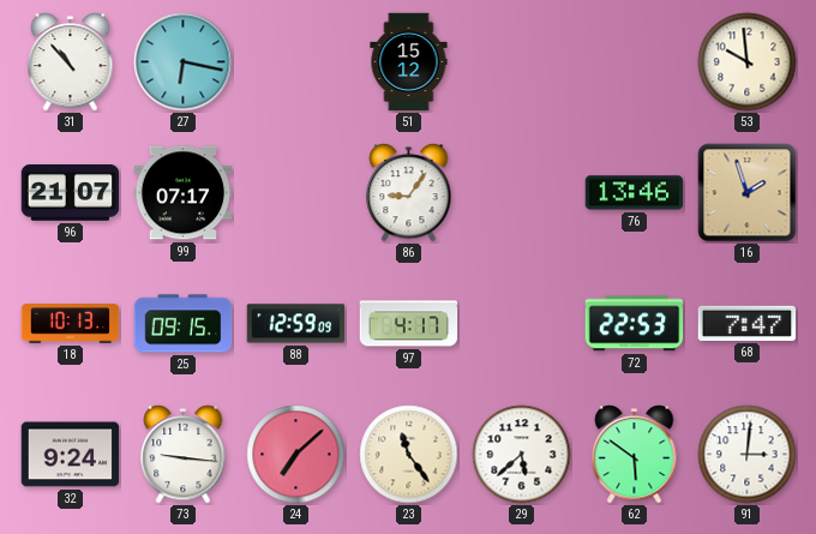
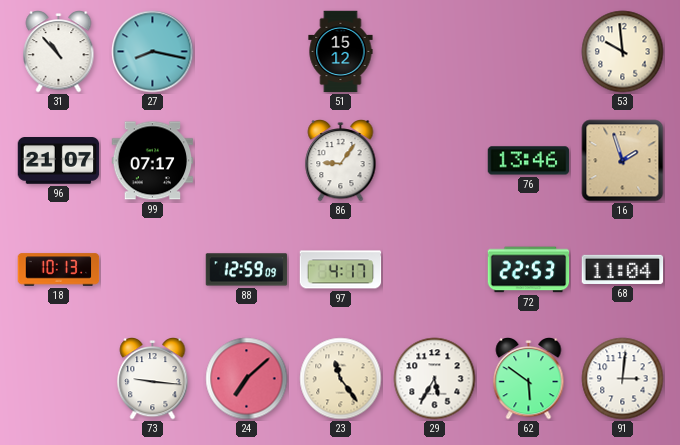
27: 6:17 -> 8:17
25: 09:15 -> none
68: 7:47 -> 11:04
32: 9:24 -> none
29: 5:38 -> 5:35
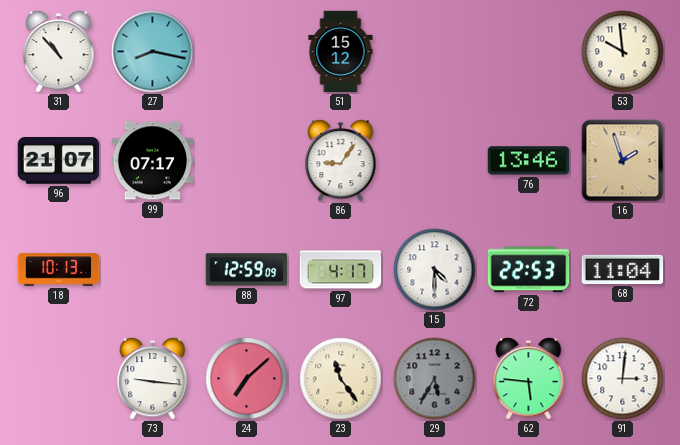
15: none -> 4:30
29 dial: white -> grey
62: 5:51 -> 5:46
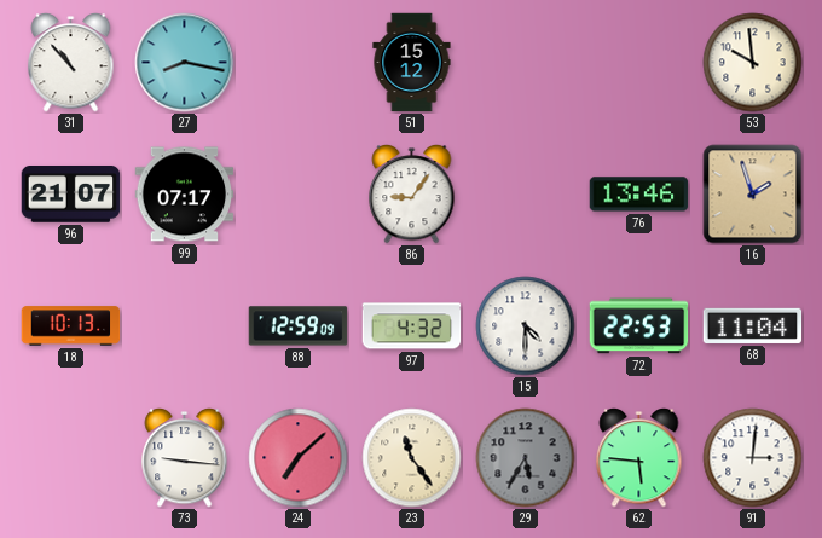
97: 4:17 -> 4:32
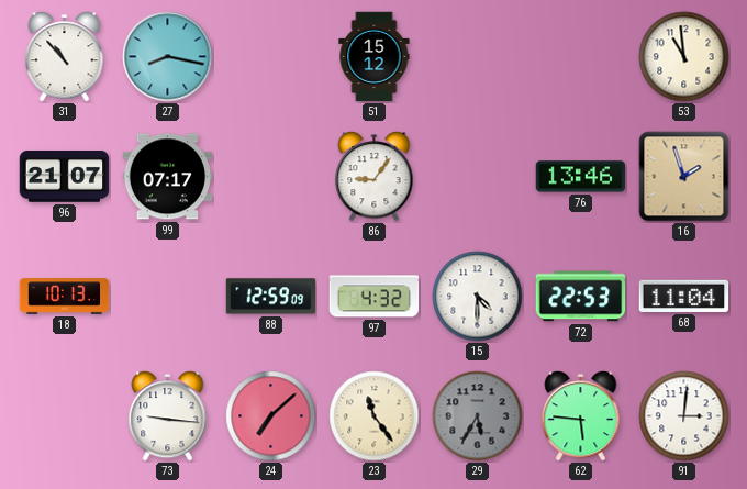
53: 9:59 -> 10:59
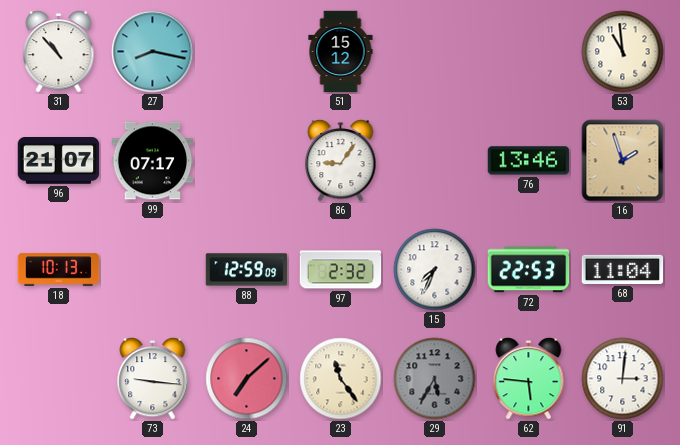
97: 4:32 -> 2:32
15: 4:30 -> 7:34
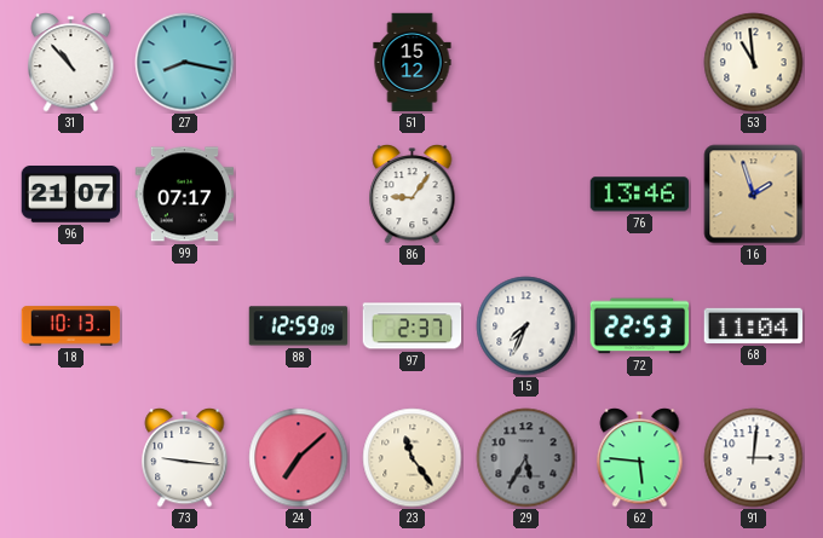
97: 2:32 -> 2:37
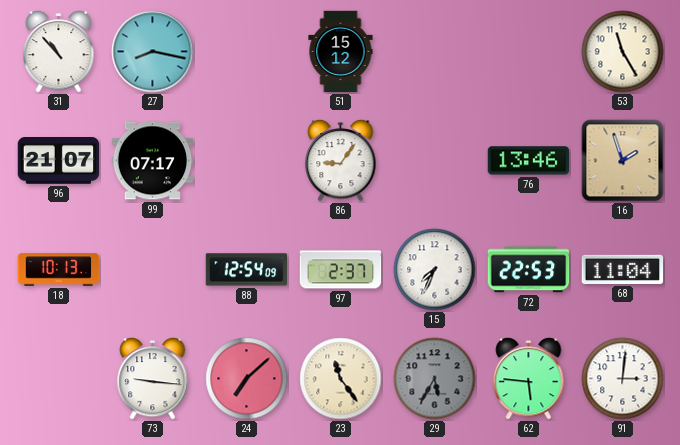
53: 10:59 -> 11:25
88: 12:59 -> 12:54
